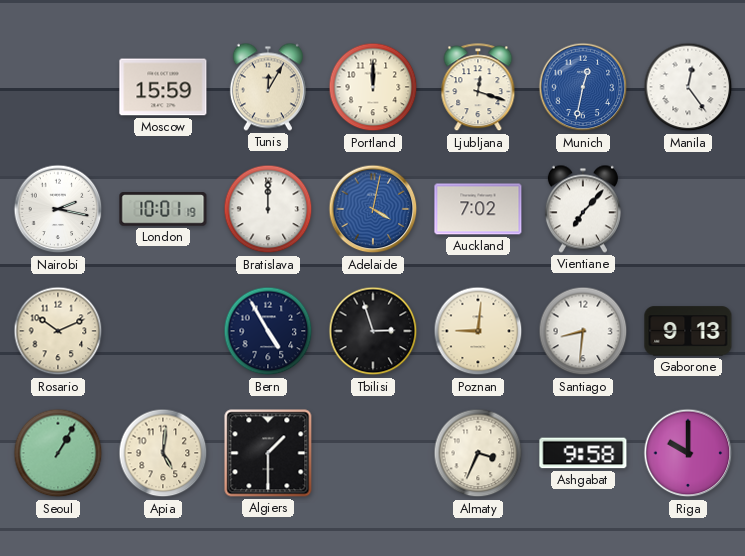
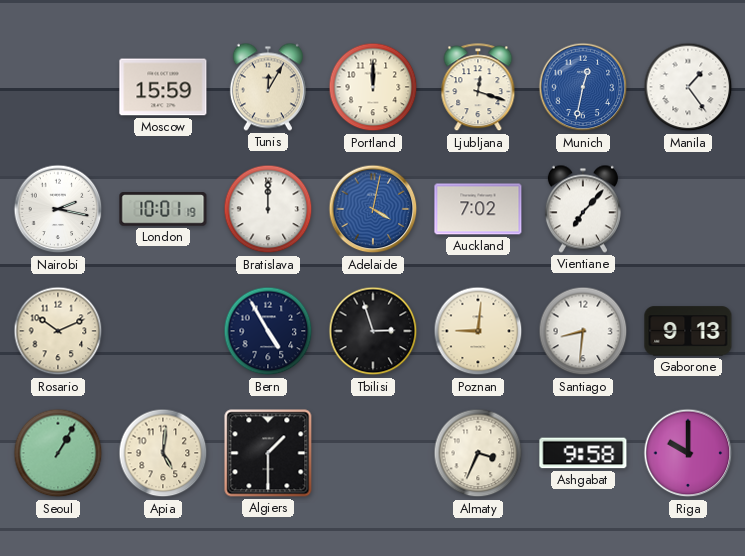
Manila: 12:24 -> 1:24
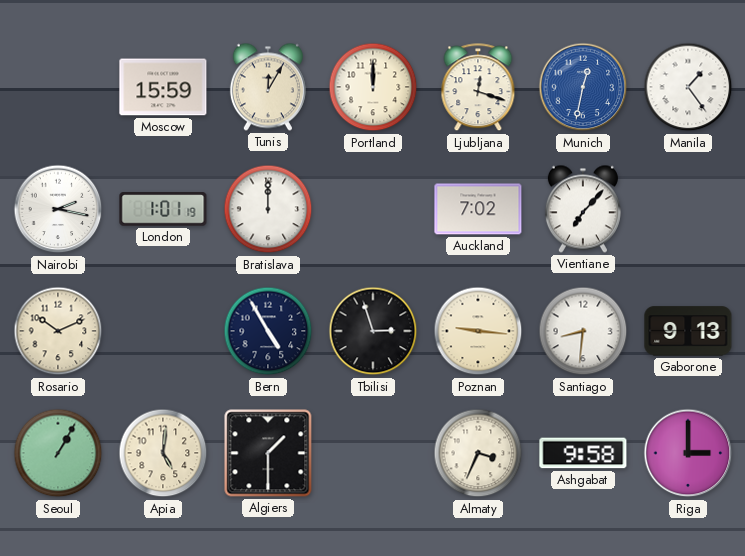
London: 10:01 -> 1:01
Adelaide: 4:02 -> none
Poznan: 9:01 -> 9:16
Riga: 10:00 -> 3:00
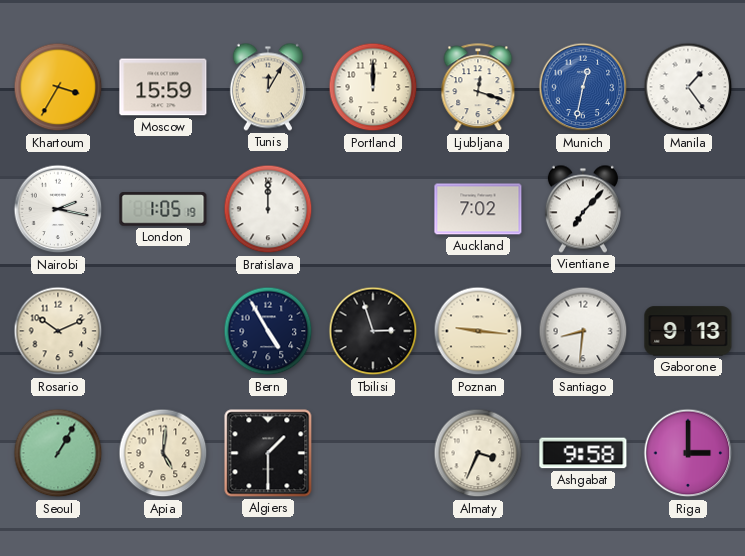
Khartoum: none -> 3:35
London: 1:01 -> 1:05
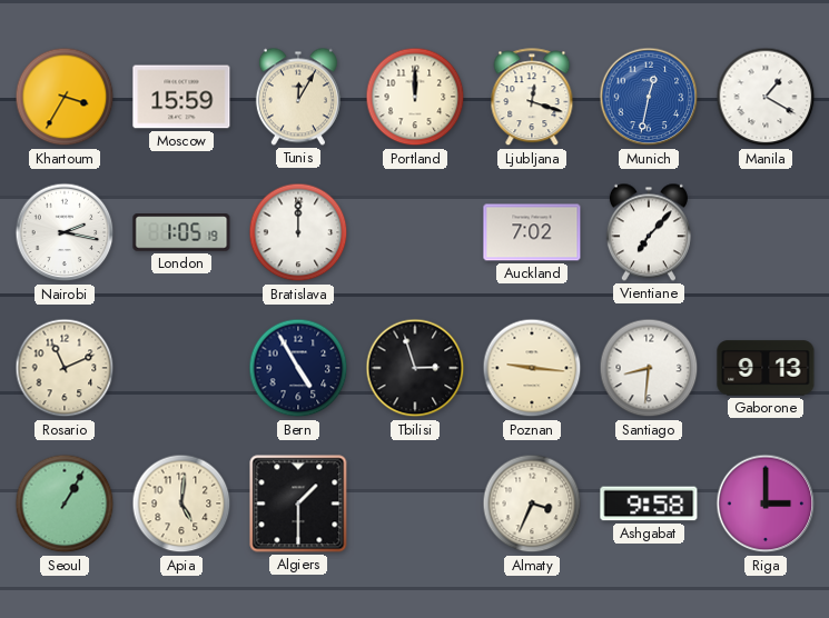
Manila: 1:24 -> 1:20
Rosario: 10:11 -> 11:11
